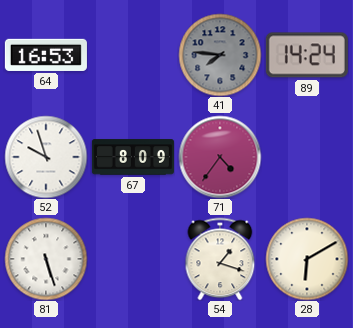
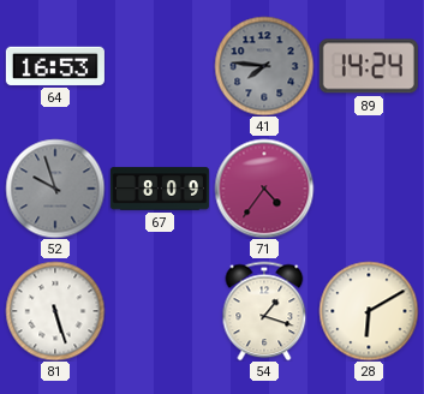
52 dial: white -> grey
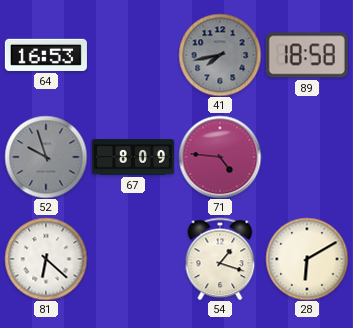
41: 7:46 -> 7:43
89: 14:24 -> 18:58
71: 4:36 -> 4:46
81: 5:27 -> 6:22
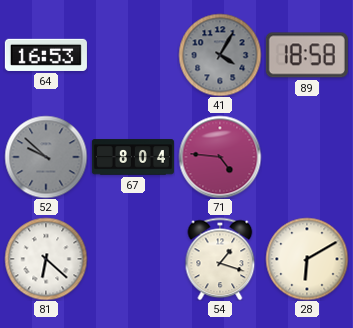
41: 7:43 -> 4:05
52: 9:57 -> 9:52
67: 8:09 -> 8:04
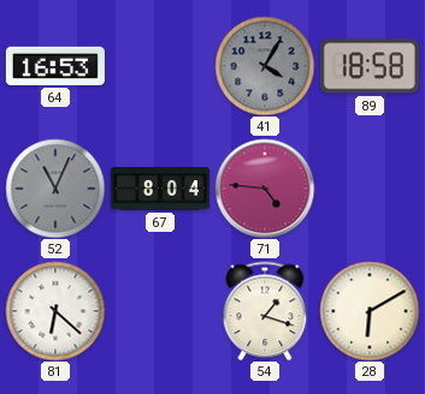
52: 9:52 -> 11:04
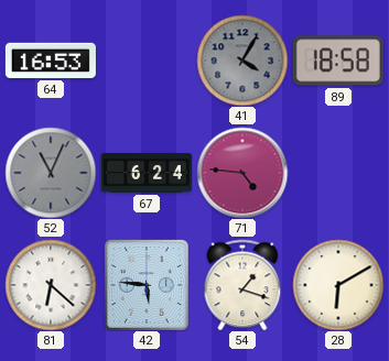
67: 8:04 -> 6:24
42: none -> 5:46
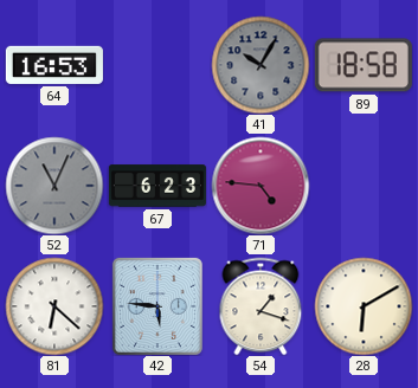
41: 4:05 -> 10:05
67: 6:24 -> 6:23
